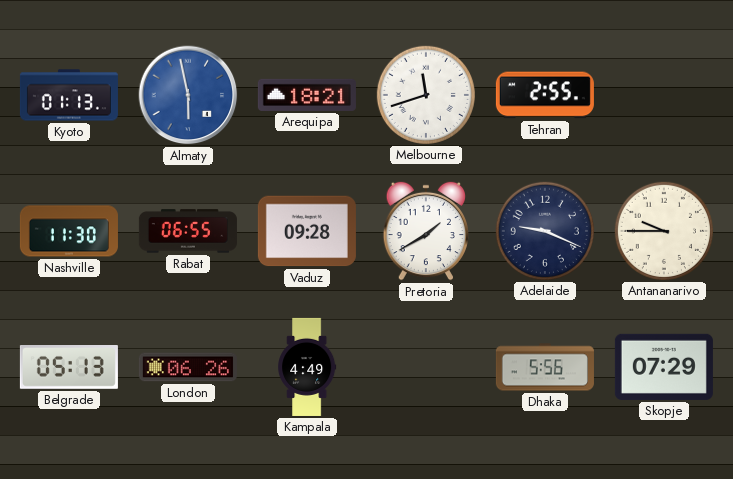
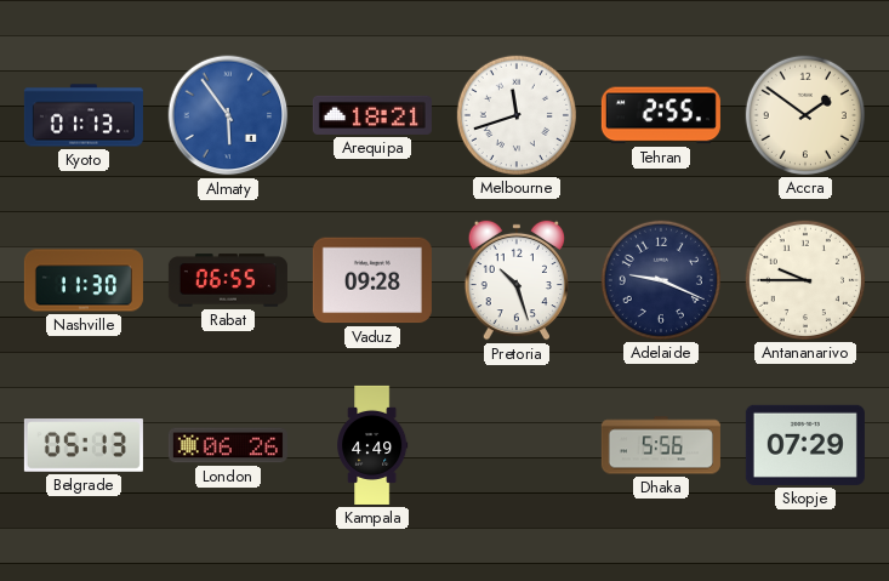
Almaty: 5:58 -> 5:54
Accra: none -> 1:51
Pretoria: 1:40 -> 10:27
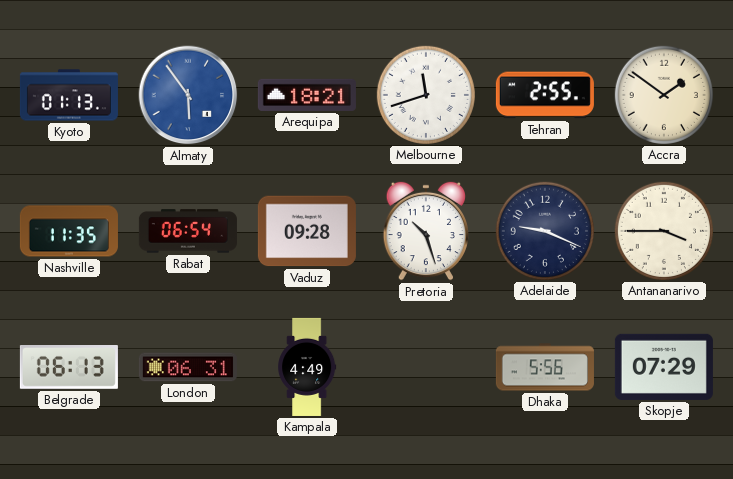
Nashville: 11:30 -> 11:35
Rabat: 06:55 -> 06:54
Antananarivo: 9:45 -> 3:45
Belgrade: 05:13 -> 06:13
London: 06:26 -> 06:31
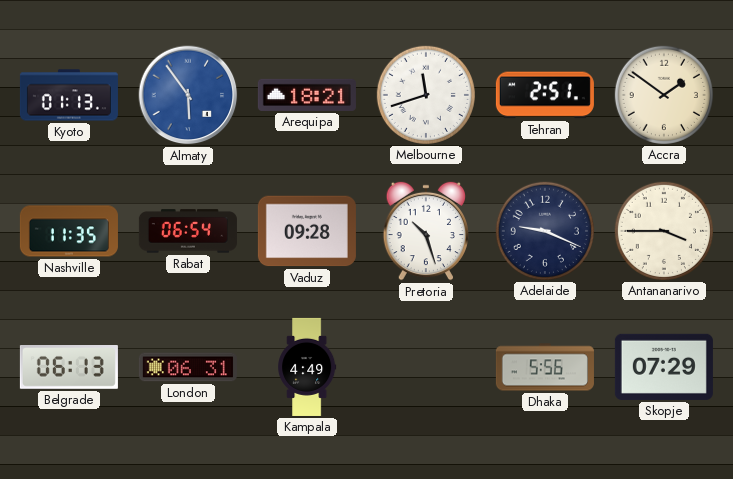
Tehran: 2:55 -> 2:51
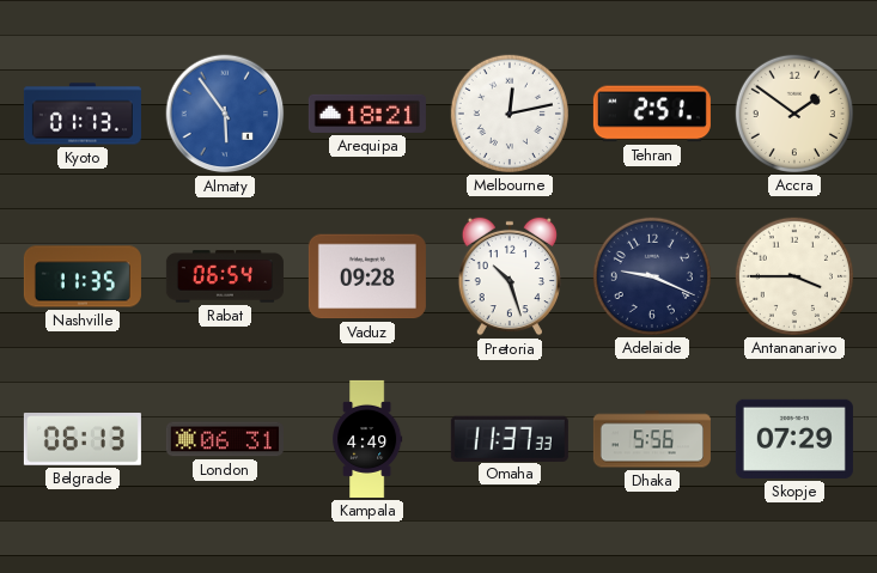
Melbourne: 11:42 -> 12:13
Omaha: none -> 11:37
